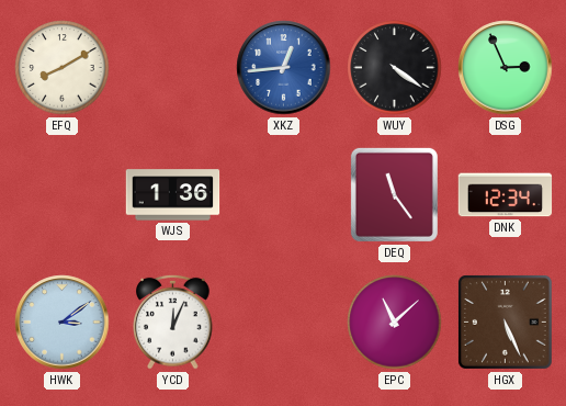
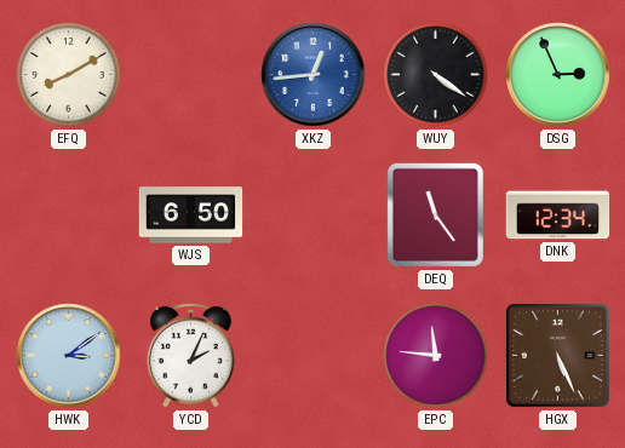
WJS: 1:36 -> 6:50
YCD: 12:04 -> 2:04
EPC: 11:08 -> 11:46
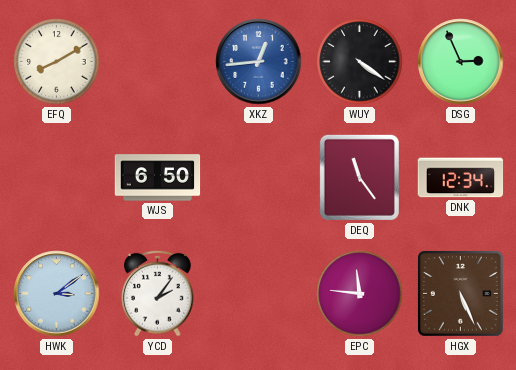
YCD: 2:04 -> 2:06
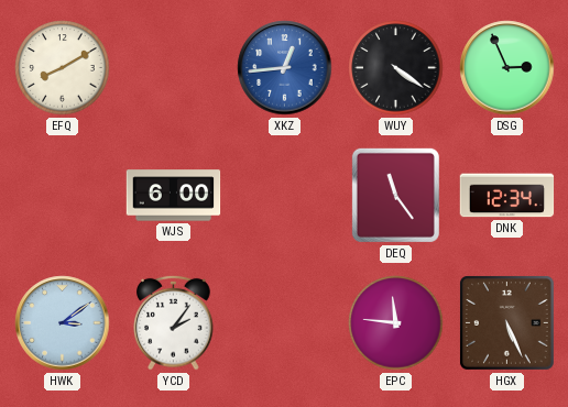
WJS: 6:50 -> 6:00
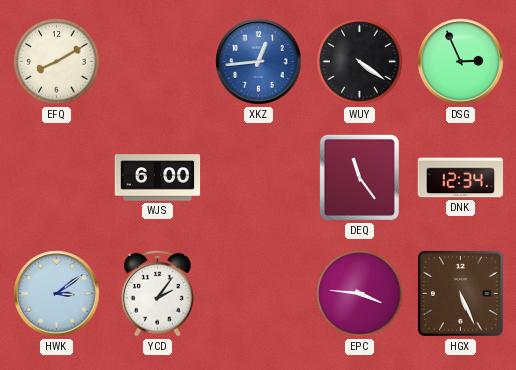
EPC: 11:46 -> 3:46
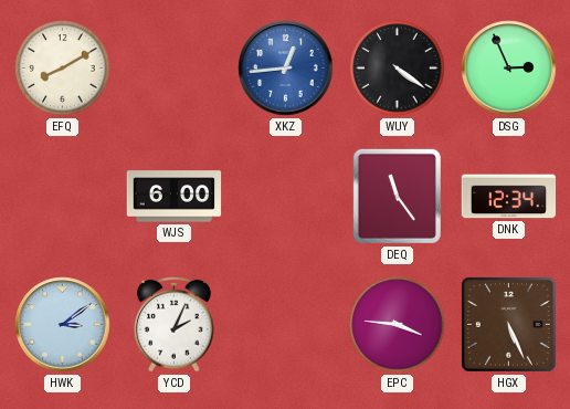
YCD: 2:06 -> 2:04
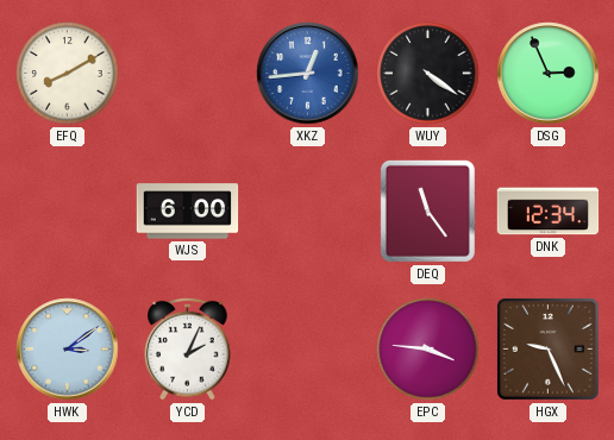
HGX: 5:26 -> 9:26
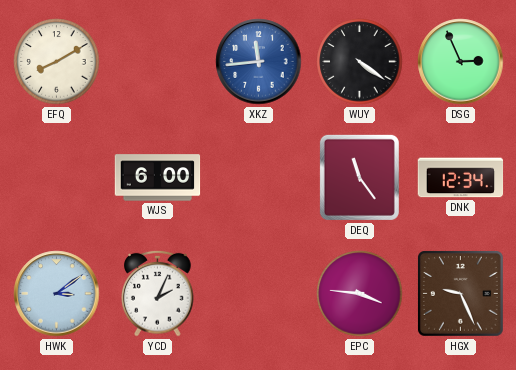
XKZ: 12:44 -> 11:44
